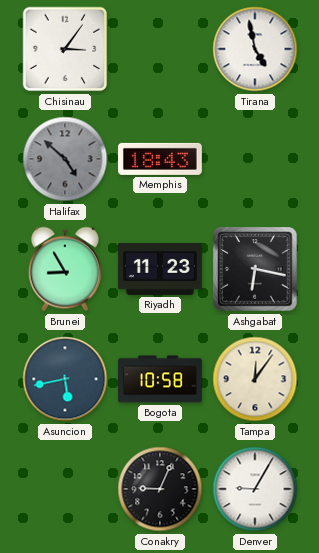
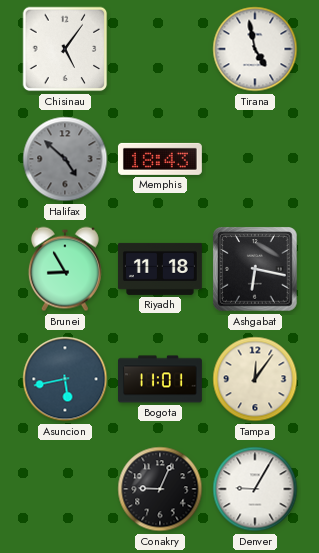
Chisinau: 3:06 -> 5:06
Riyadh: 11:23 -> 11:18
Bogota: 10:58 -> 11:01
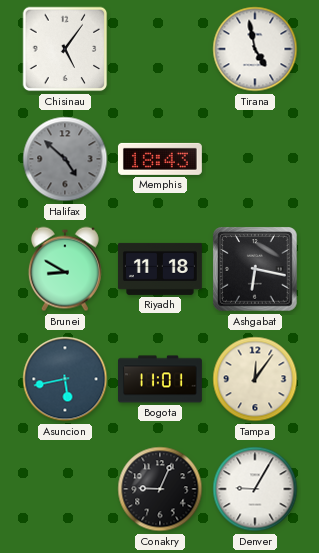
Brunei: 8:55 -> 8:50
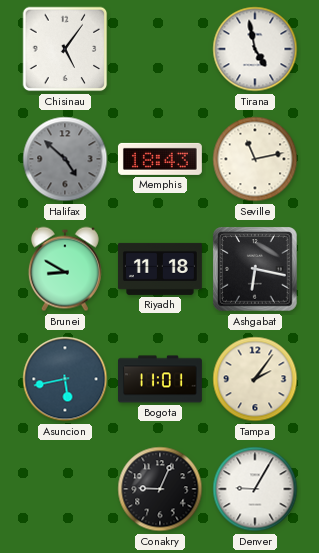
Seville: none -> 11:13
Tampa: 12:06 -> 2:06
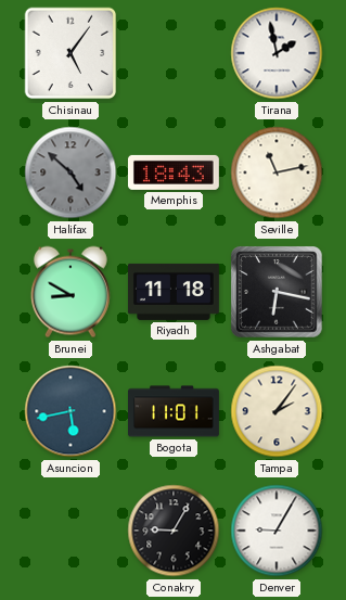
Tirana: 4:58 -> 1:58
Conakry: 9:04 -> 9:05
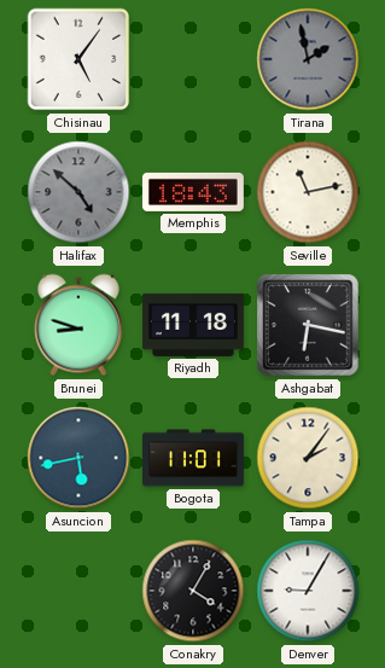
Tirana dial: white -> grey
Brunei: 8:50 -> 8:48
Conakry: 9:05 -> 4:05
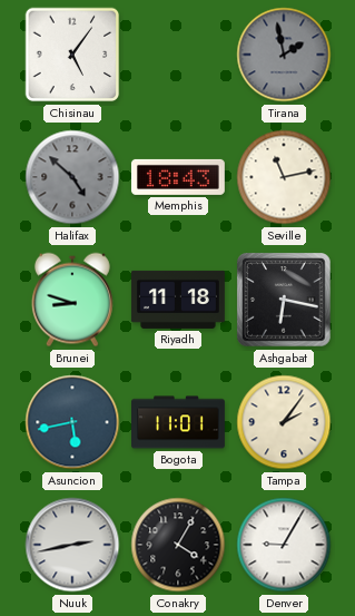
Nuuk: none -> 2:43
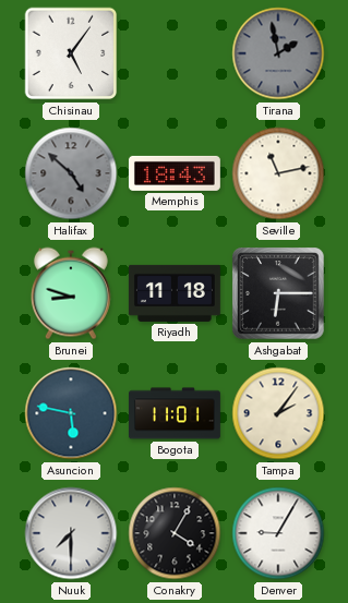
Ashgabat: 6:17 -> 6:15
Asuncion: 5:43 -> 5:47
Nuuk: 2:43 -> 7:30
